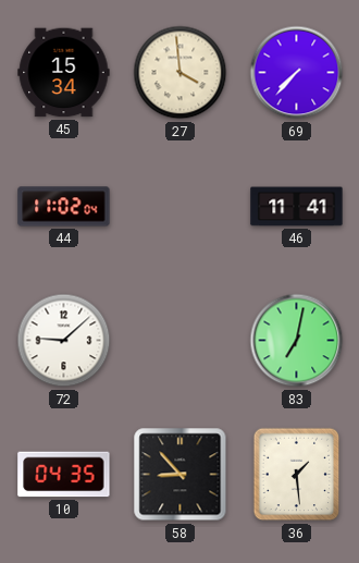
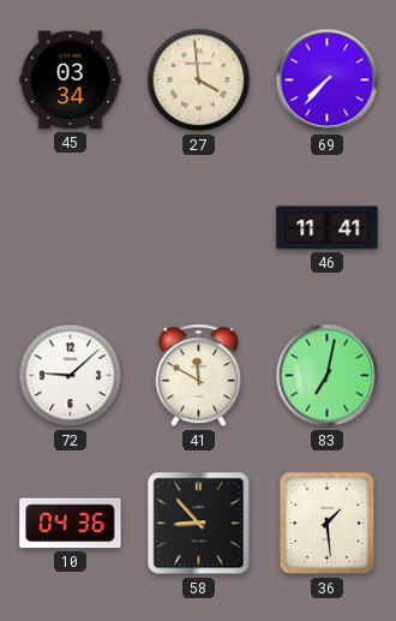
45: 15:34 -> 03:34
44: 11:02 -> none
41: none -> 11:50
10: 04:35 -> 04:36
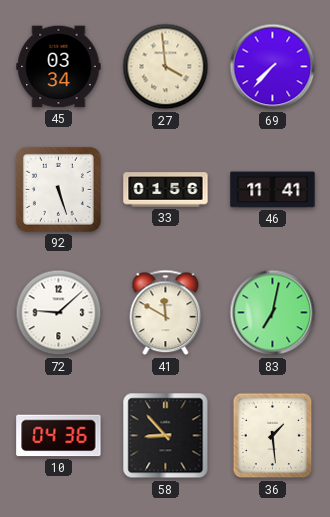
92: none -> 5:27
33: none -> 01:56
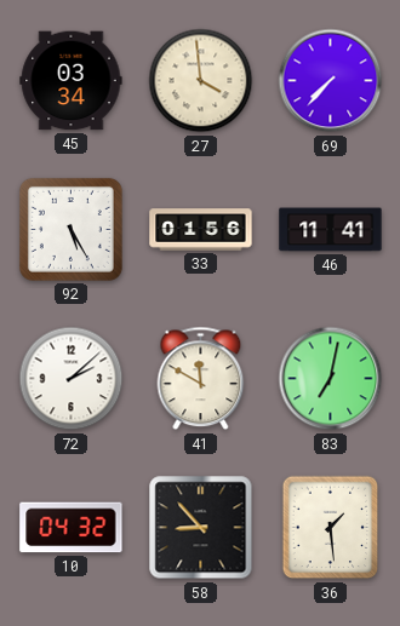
92: 5:27 -> 5:25
72: 9:08 -> 2:08
10: 04:36 -> 04:32
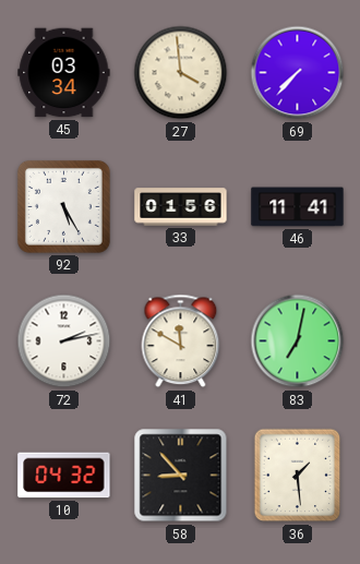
72: 2:08 -> 2:13
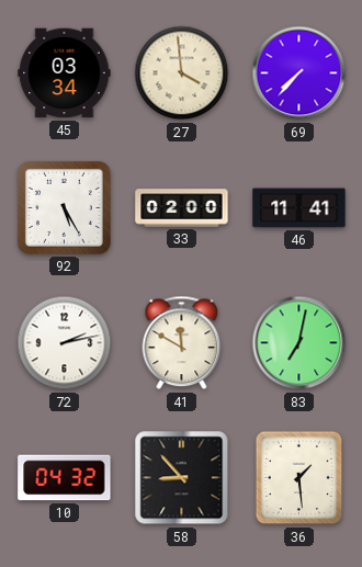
33: 01:56 -> 02:00
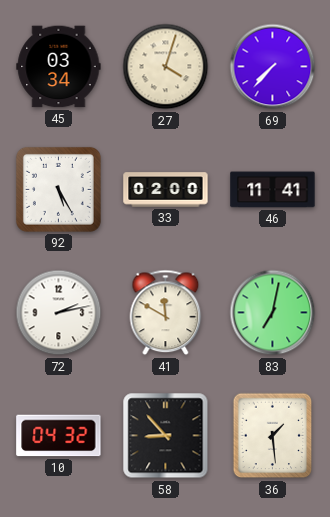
27: 3:59 -> 4:03
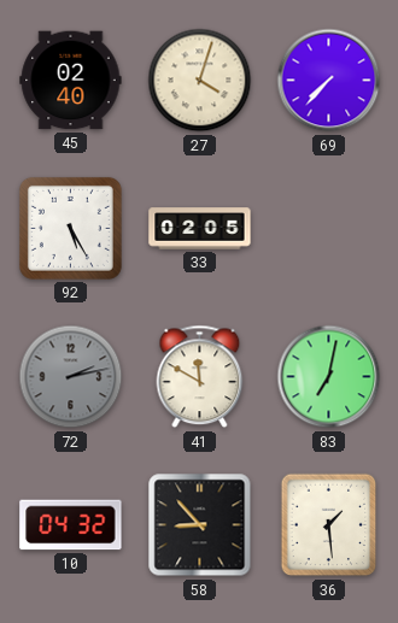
45: 03:34 -> 02:40
33: 02:00 -> 02:05
46: 11:41 -> none
72 dial: white -> grey
